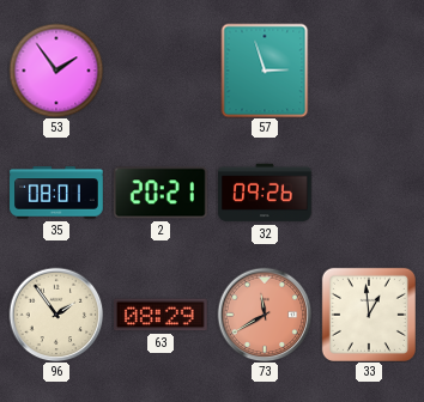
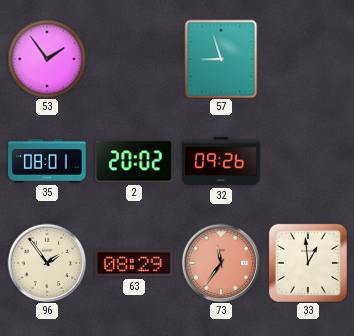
57: 2:57 -> 8:57
2: 20:21 -> 20:02
73: 11:40 -> 11:36
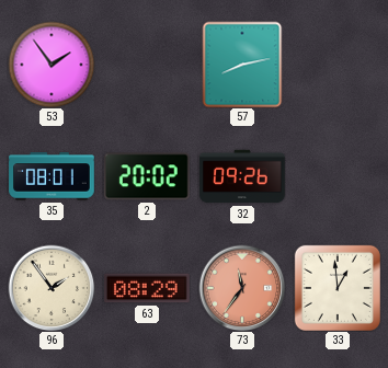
57: 8:57 -> 8:13
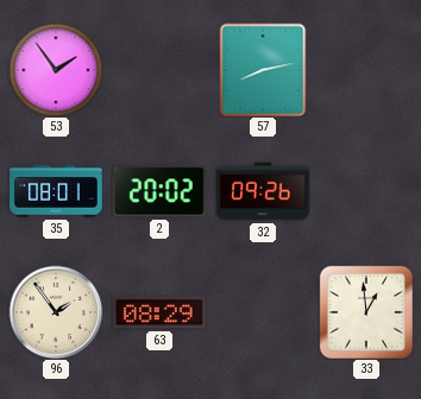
73: 11:36 -> none
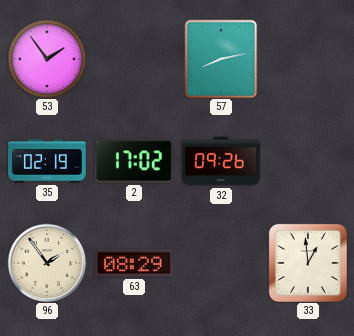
35: 08:01 -> 02:19
2: 20:02 -> 17:02
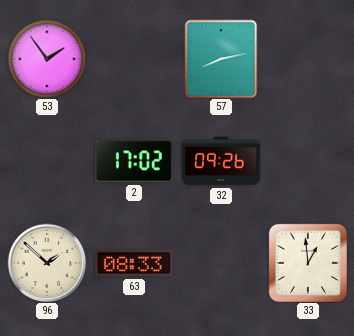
35: 02:19 -> none
96: 1:54 -> 1:52
63: 08:29 -> 08:33
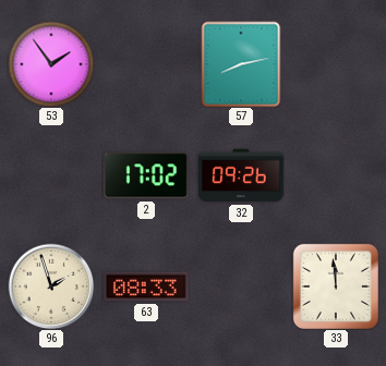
96: 1:52 -> 1:57
33: 12:59 -> 11:59
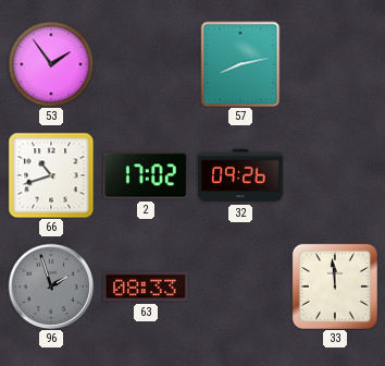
66: none -> 10:42
96 dial: cream -> grey
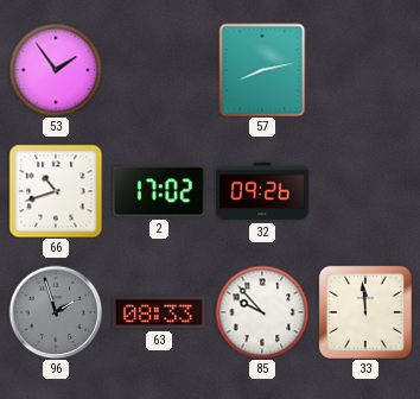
85: none -> 9:53
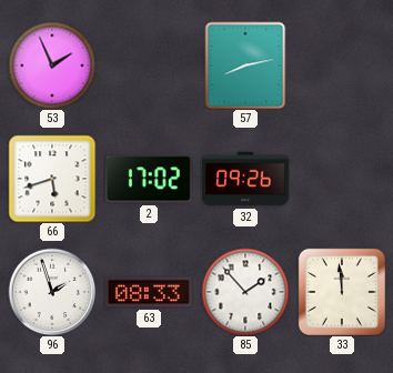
53: 1:54 -> 1:56
66: 10:42 -> 5:42
96 dial: grey -> white
85: 9:53 -> 1:53
